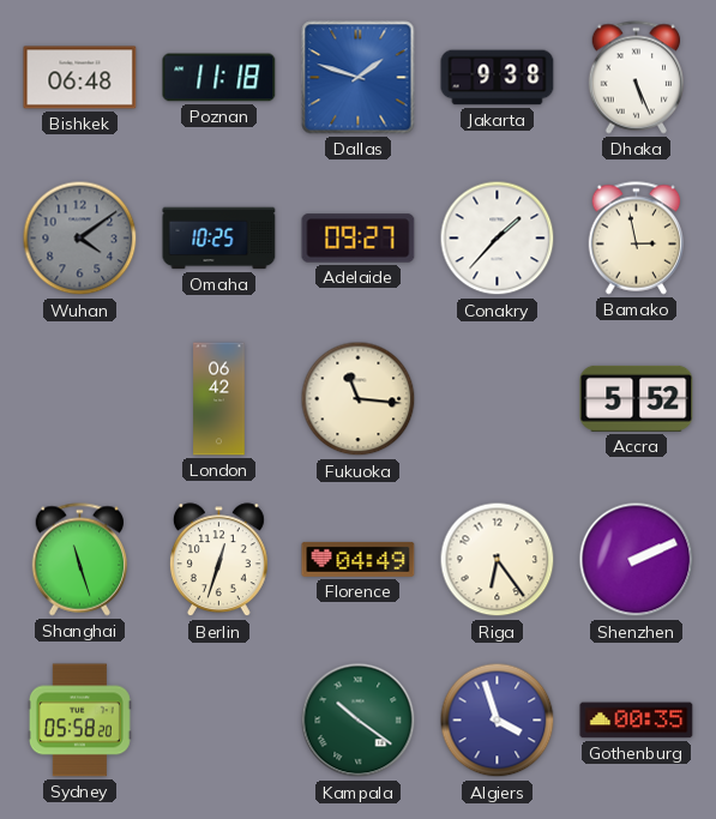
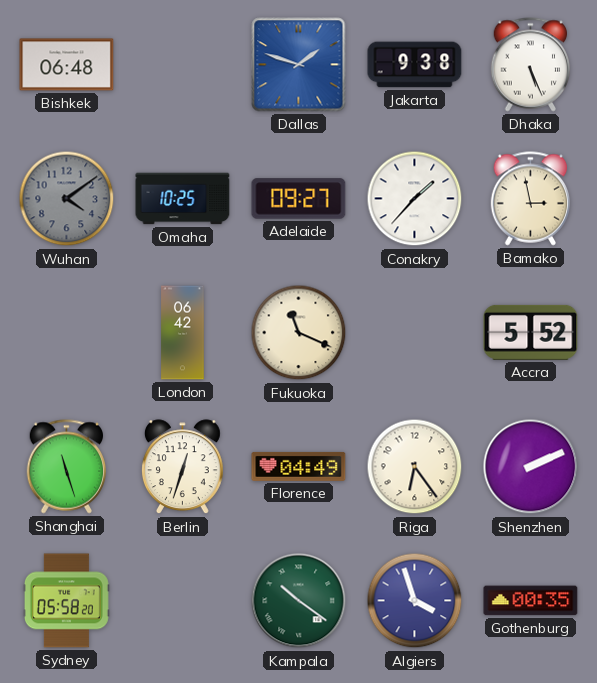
Poznan: 11:18 -> none
Fukuoka: 11:16 -> 11:19
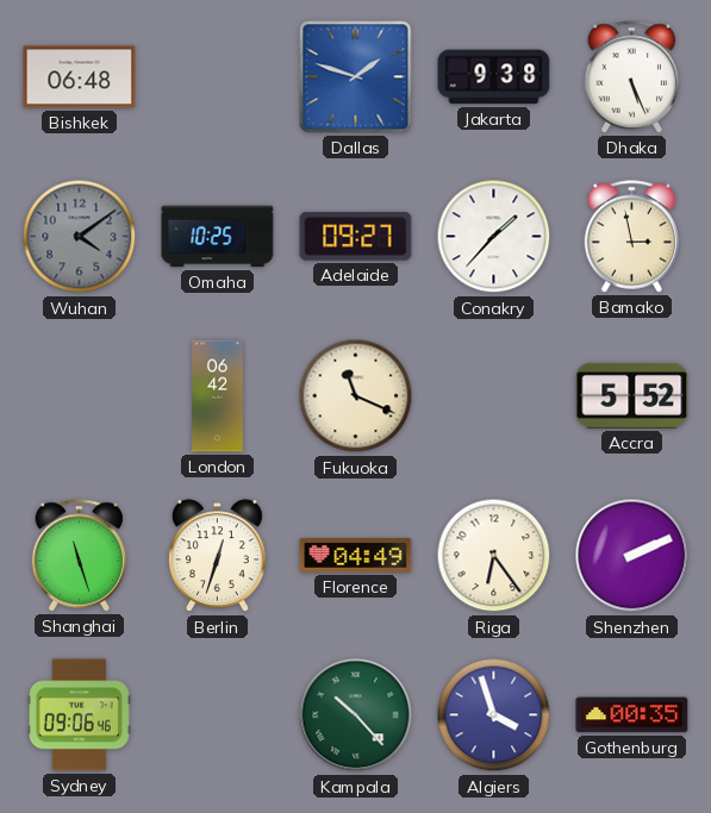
Sydney: 05:58 -> 09:06
Kampala: 10:21 -> 10:23
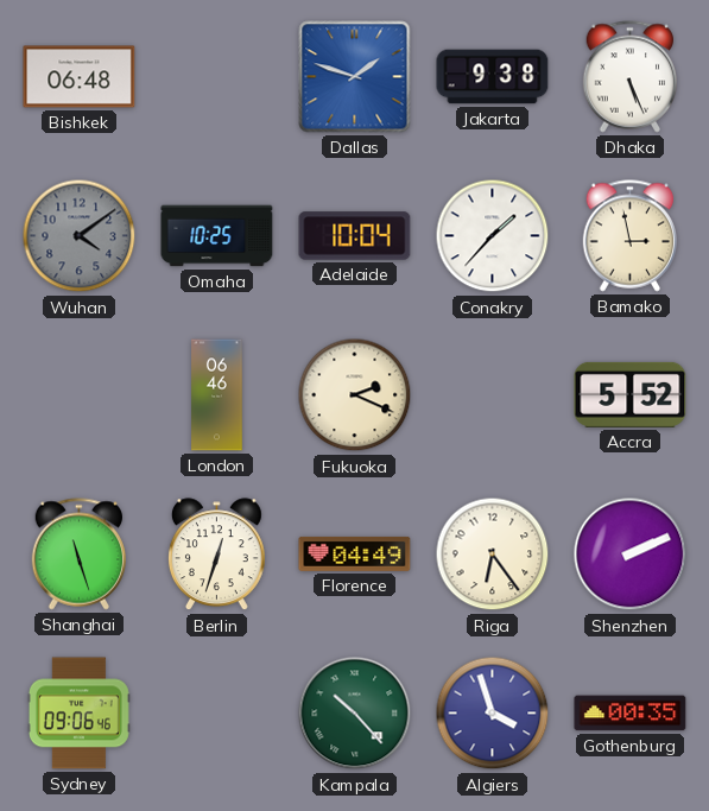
Adelaide: 09:27 -> 10:04
London: 06:42 -> 06:46
Fukuoka: 11:19 -> 2:19
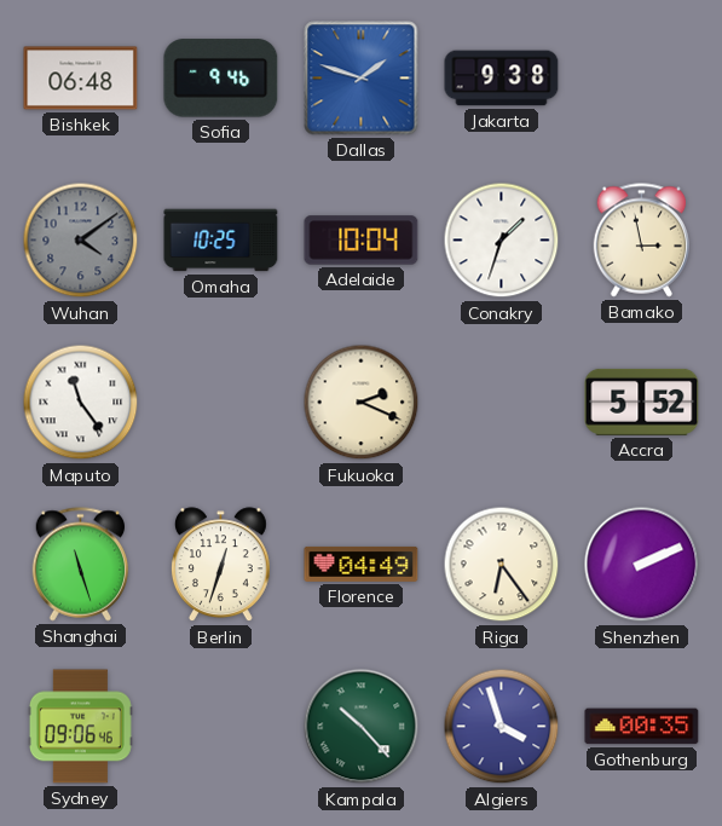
Sofia: none -> 9:46
Dhaka: 5:26 -> none
Conakry: 1:37 -> 1:33
Maputo: none -> 11:24
London: 06:46 -> none
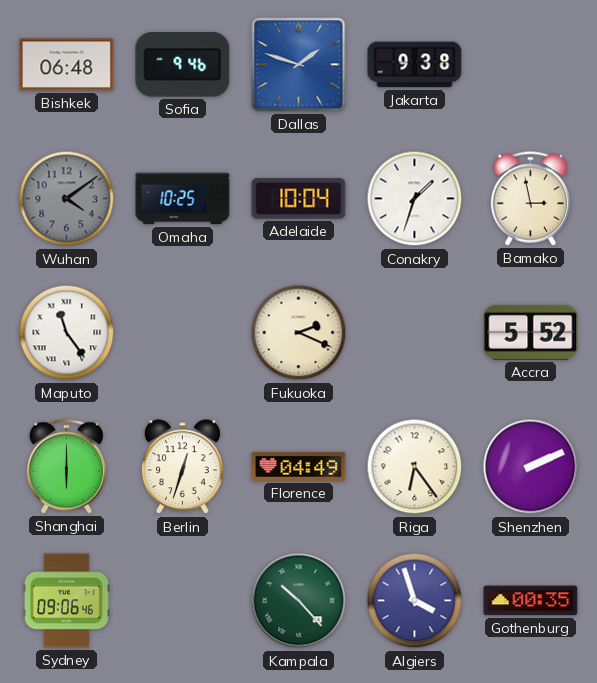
Shanghai: 11:27 -> 6:00
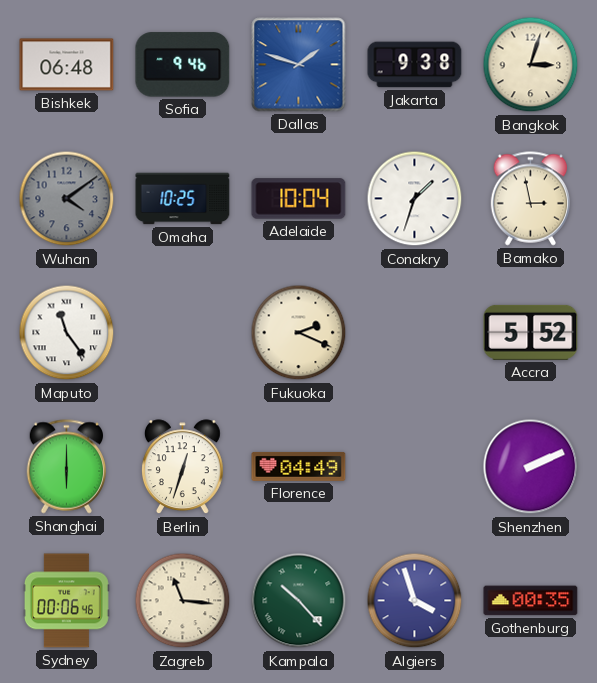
Bangkok: none -> 3:03
Riga: 6:24 -> none
Sydney: 09:06 -> 00:06
Zagreb: none -> 11:16
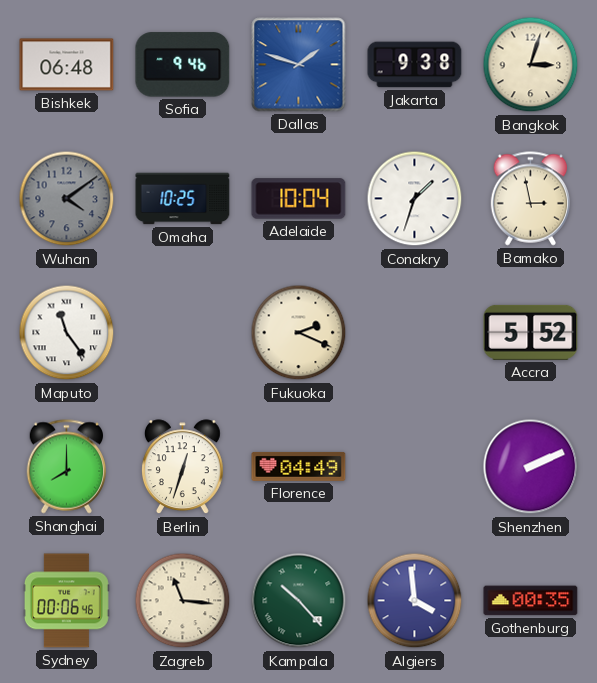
Shanghai: 6:00 -> 8:00
Algiers: 3:57 -> 3:59
